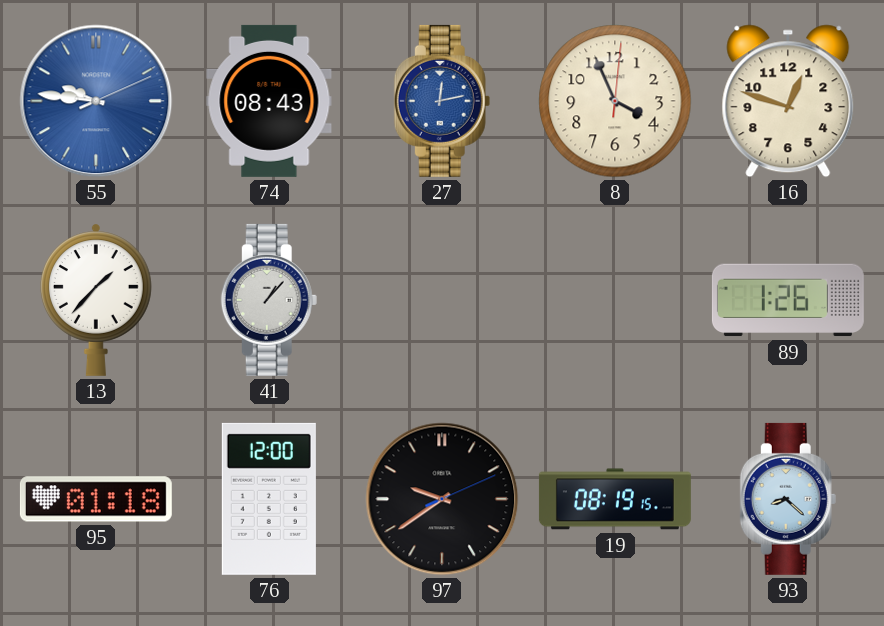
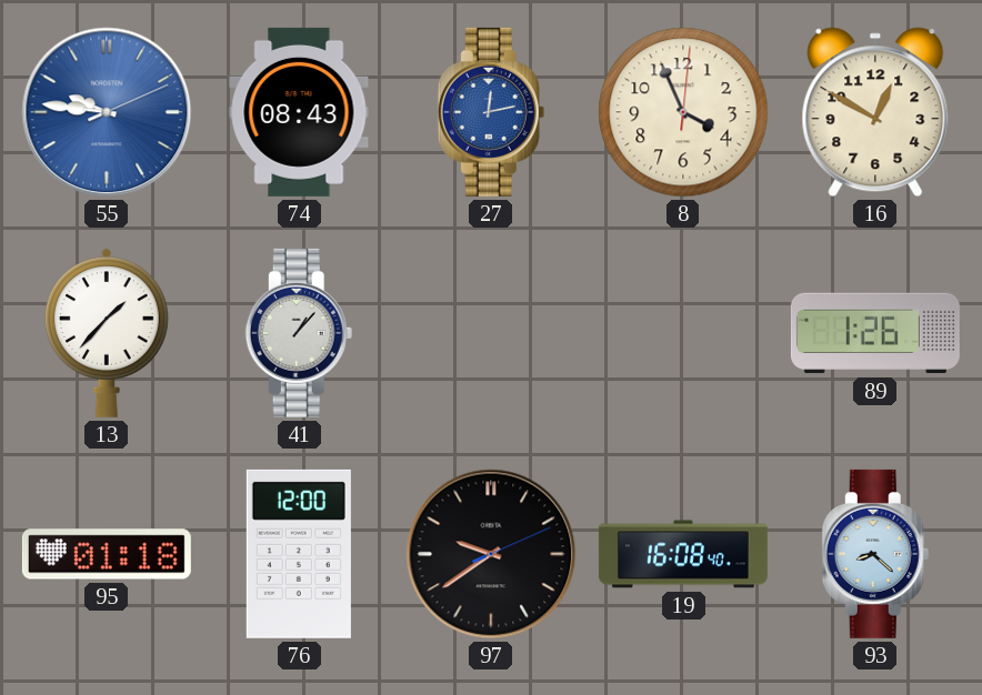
16: 12:48 -> 12:50
19: 08:19 -> 16:08
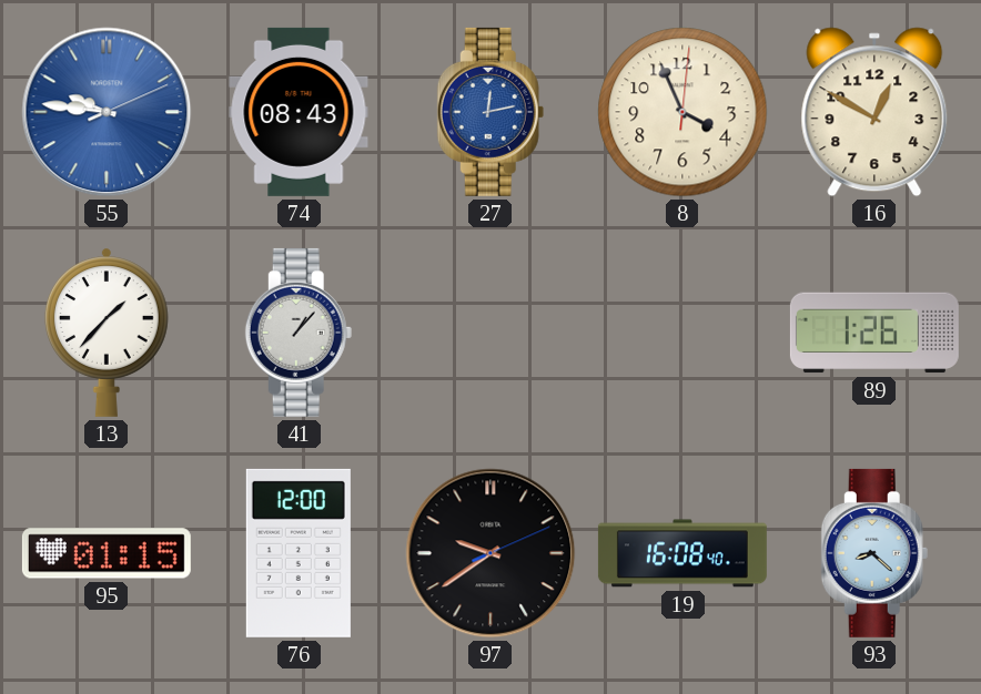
95: 01:18 -> 01:15
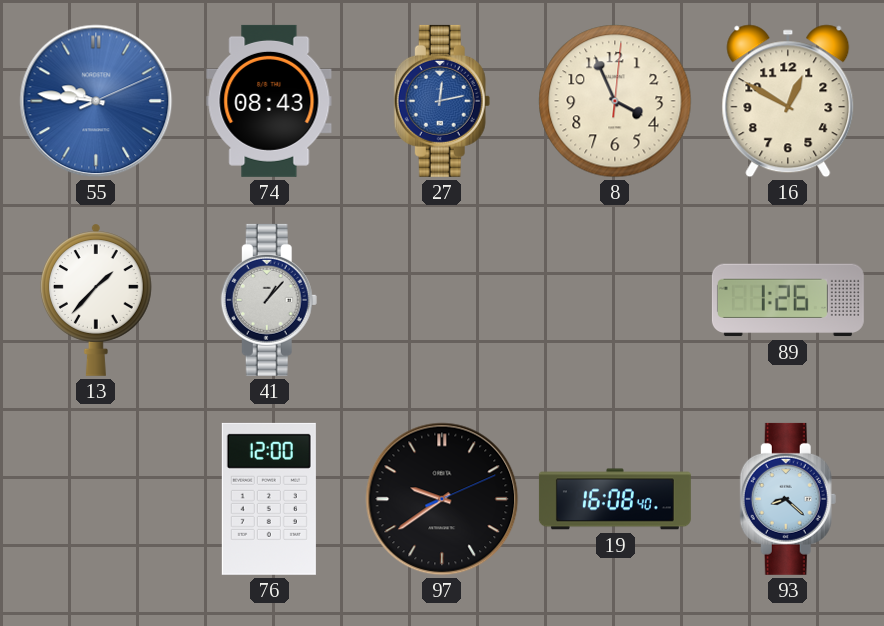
95: 01:15 -> none
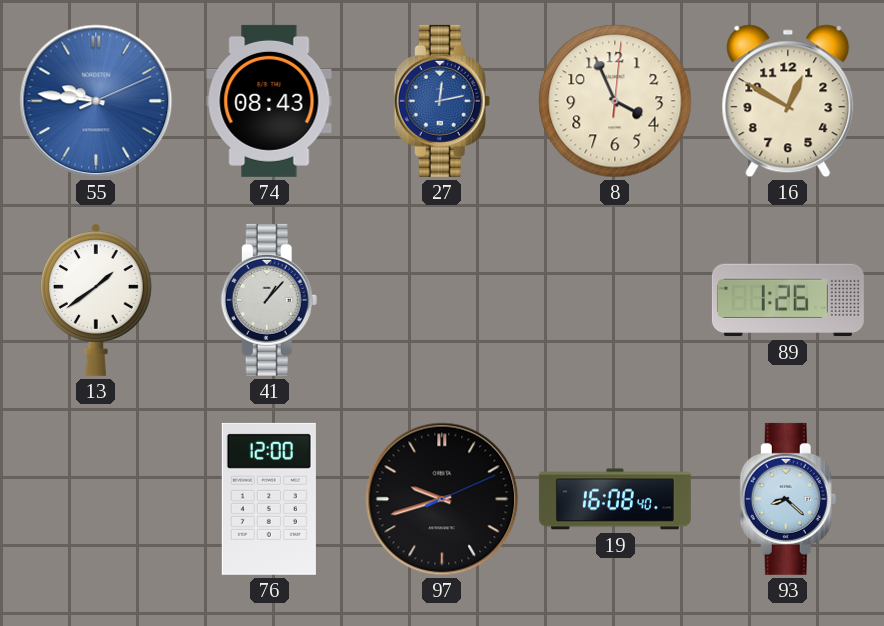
13: 1:37 -> 1:39
97: 9:39 -> 9:42
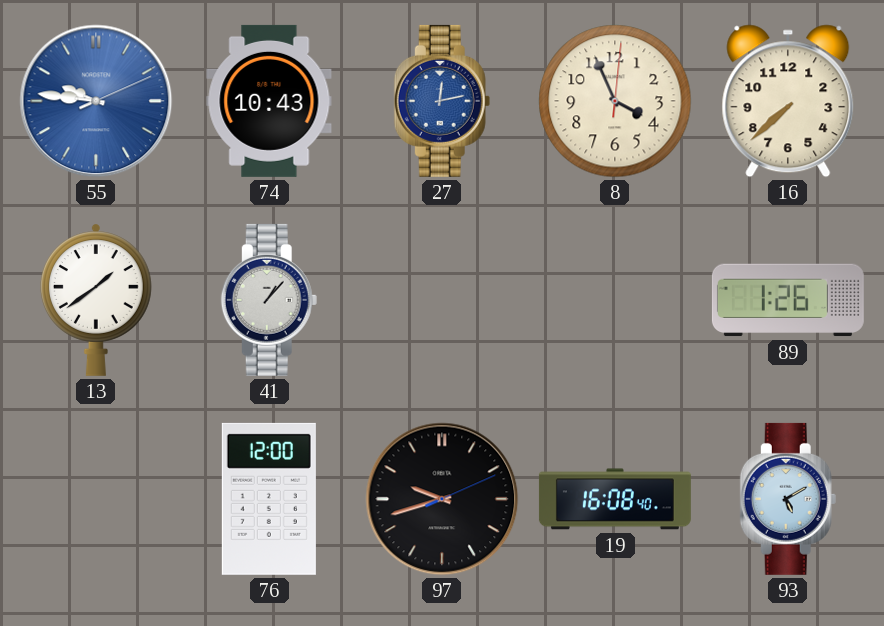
74: 08:43 -> 10:43
16: 12:50 -> 7:38
93: 8:22 -> 5:10
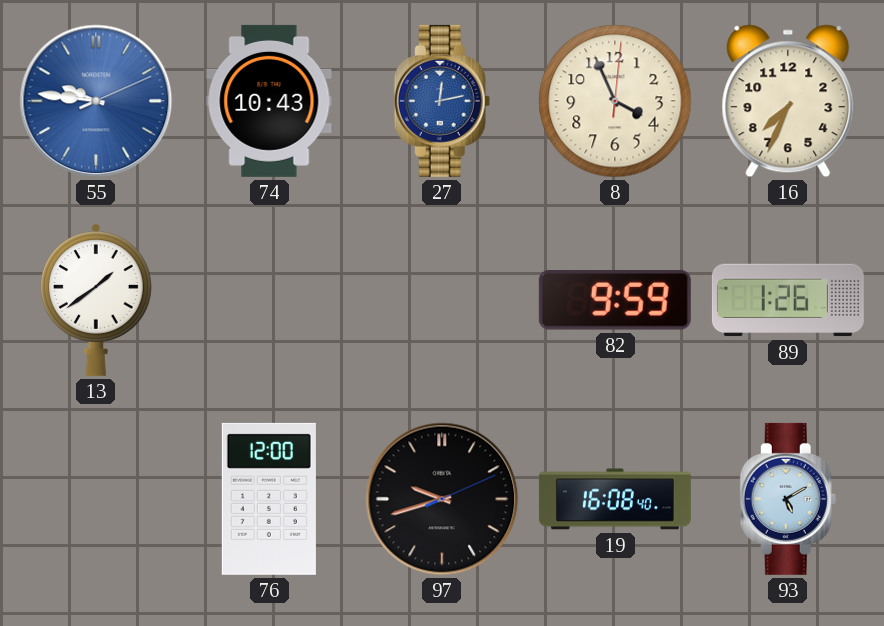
16: 7:38 -> 7:34
41: 1:07 -> none
82: none -> 9:59
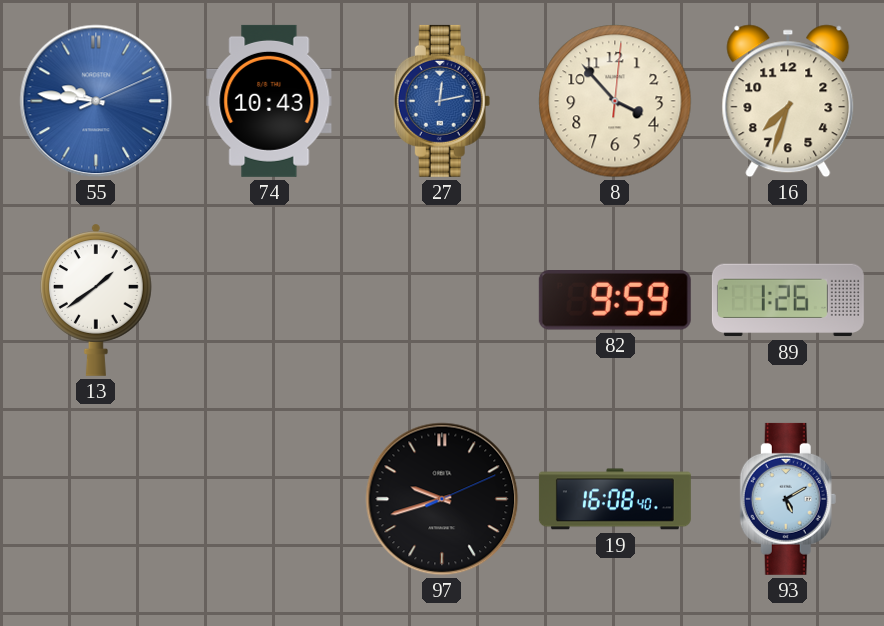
8: 3:56 -> 3:53
16: 7:34 -> 7:33
76: 12:00 -> none
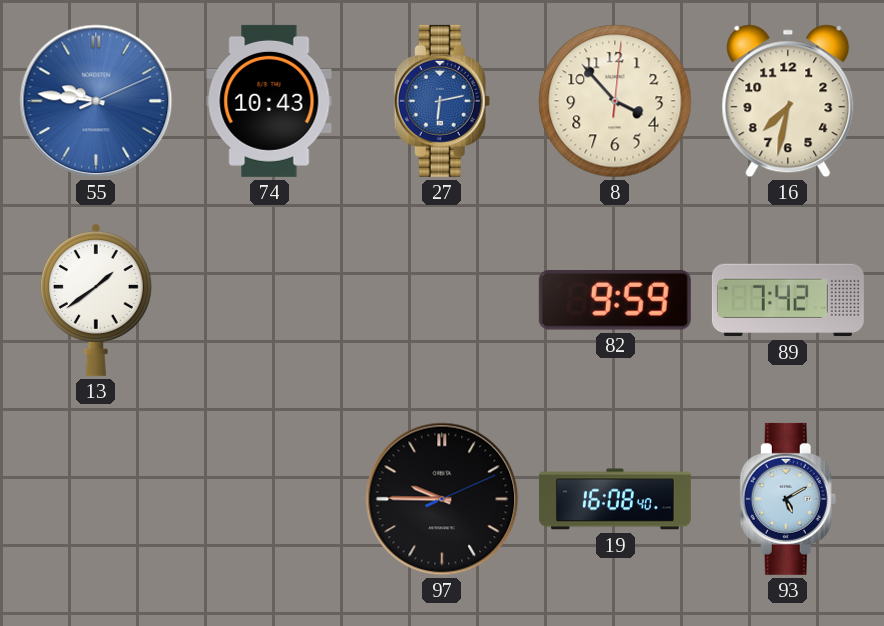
27: 12:13 -> 6:13
16: 7:33 -> 7:32
89: 1:26 -> 7:42
97: 9:42 -> 9:45
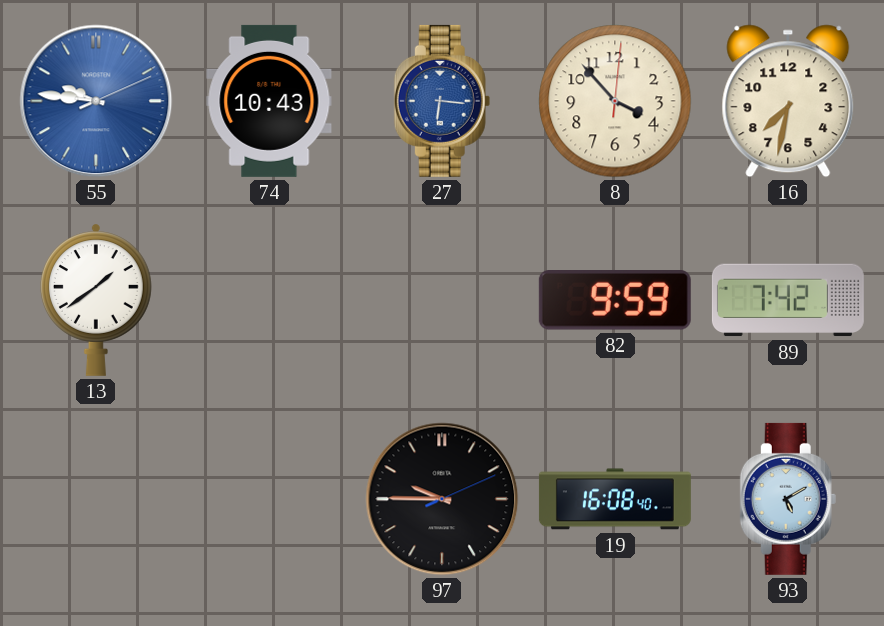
27: 6:13 -> 6:16
